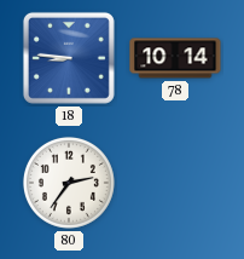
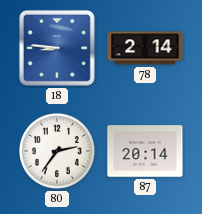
78: 10:14 -> 2:14
87: none -> 20:14
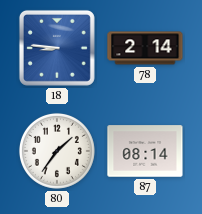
80: 2:36 -> 1:36
87: 20:14 -> 08:14
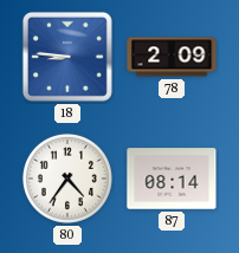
78: 2:14 -> 2:09
80: 1:36 -> 4:36
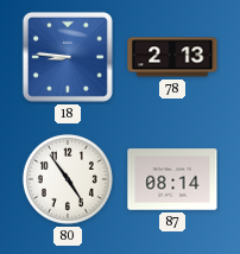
78: 2:09 -> 2:13
80: 4:36 -> 4:54
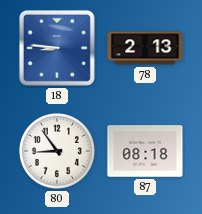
80: 4:54 -> 8:54
87: 08:14 -> 08:18
